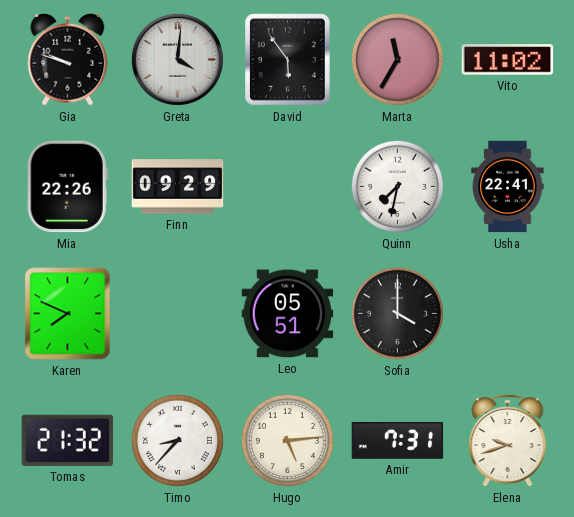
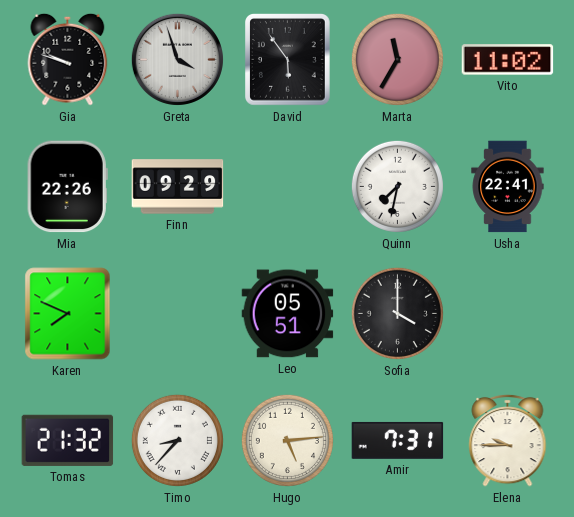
Greta: 4:01 -> 3:57
Elena: 9:42 -> 9:45
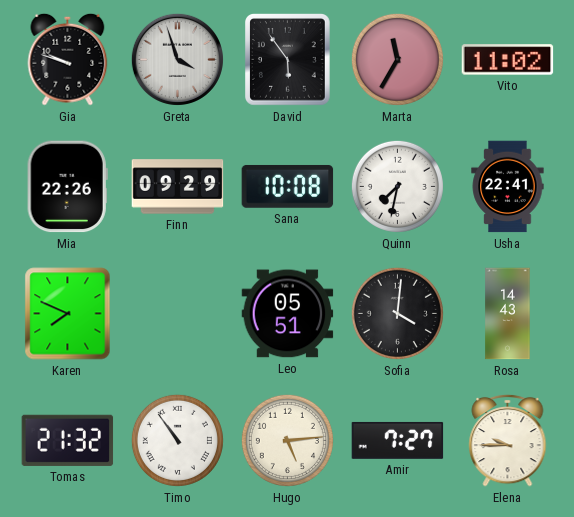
Sana: none -> 10:08
Sofia: 4:00 -> 4:01
Rosa: none -> 14:43
Timo: 8:37 -> 10:54
Amir: 7:31 -> 7:27
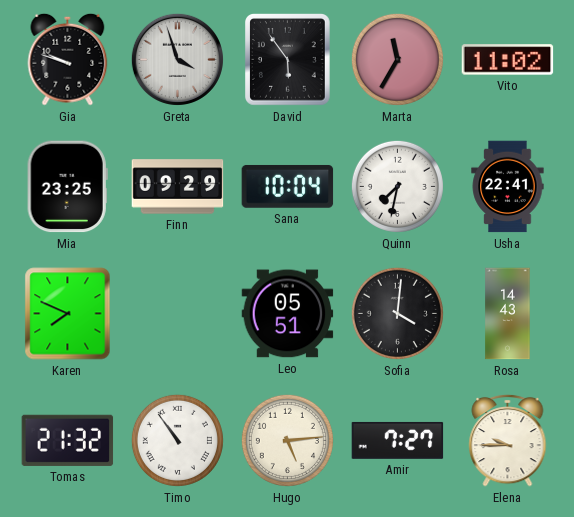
Mia: 22:26 -> 23:25
Sana: 10:08 -> 10:04
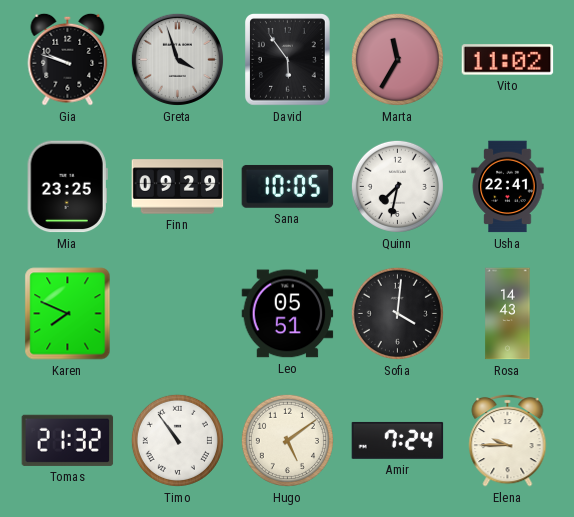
Sana: 10:04 -> 10:05
Hugo: 5:14 -> 5:09
Amir: 7:27 -> 7:24
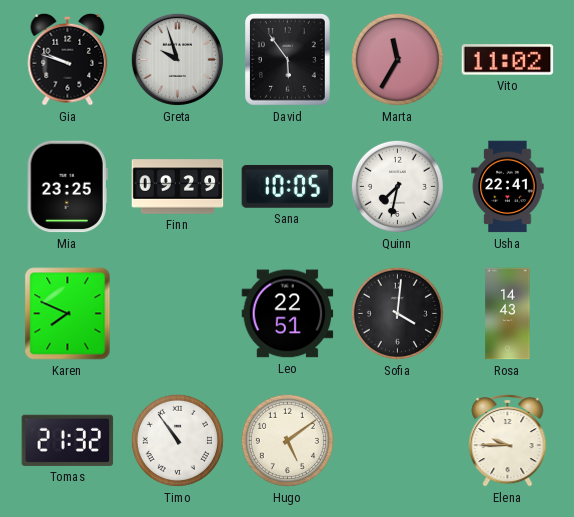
Greta: 3:57 -> 9:57
Leo: 05:51 -> 22:51
Amir: 7:24 -> none
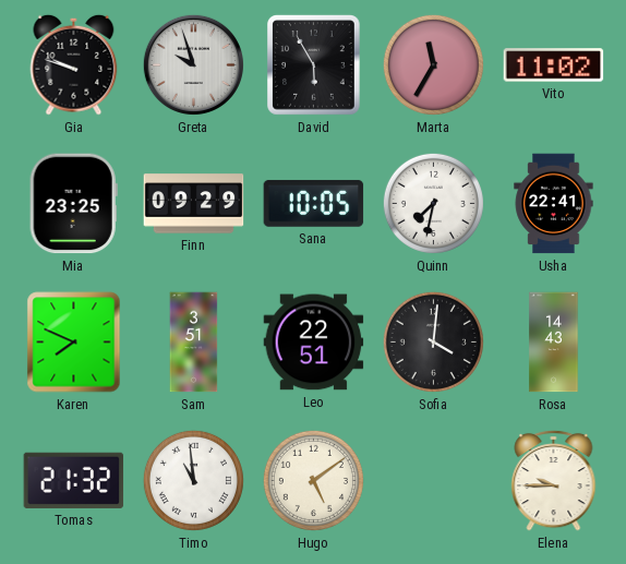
David: 5:54 -> 5:55
Sam: none -> 3:51
Timo: 10:54 -> 10:59
